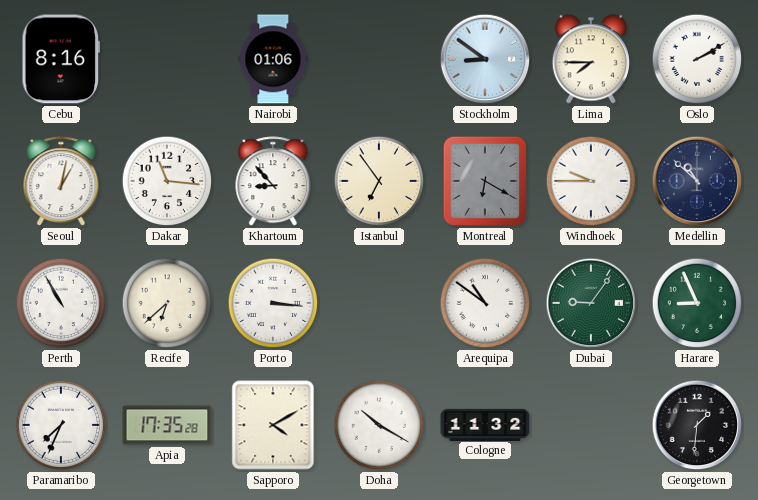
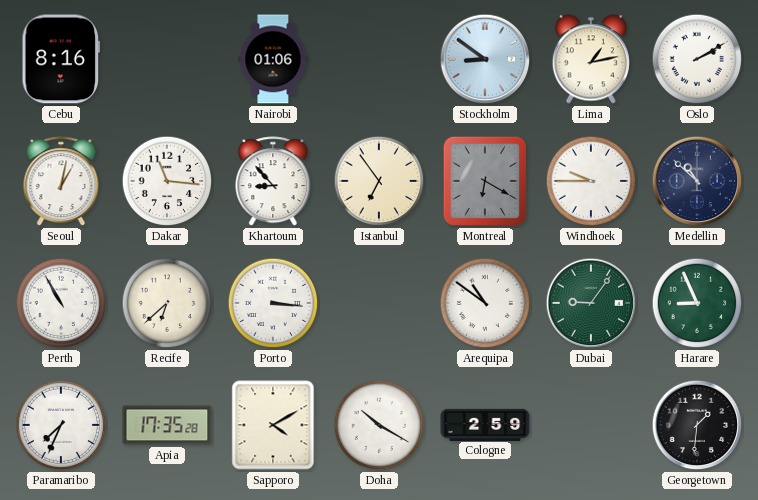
Lima: 7:45 -> 1:13
Cologne: 11:32 -> 2:59
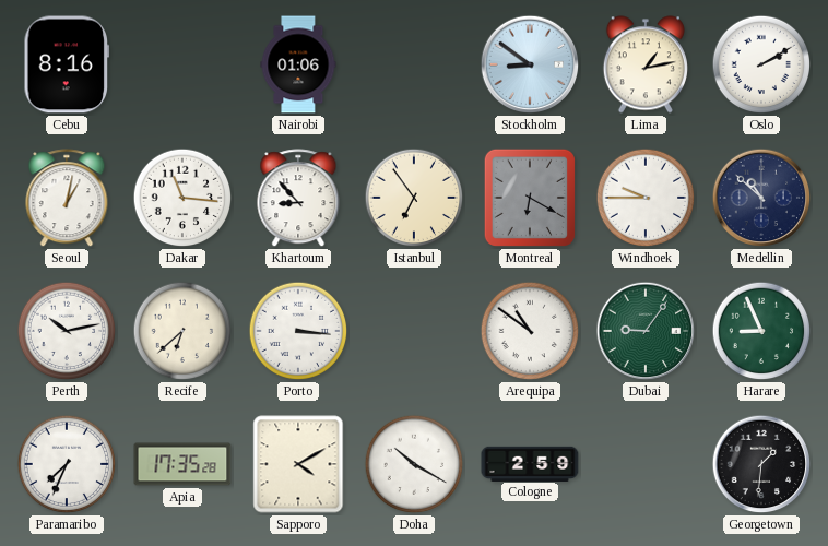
Perth: 10:55 -> 10:13
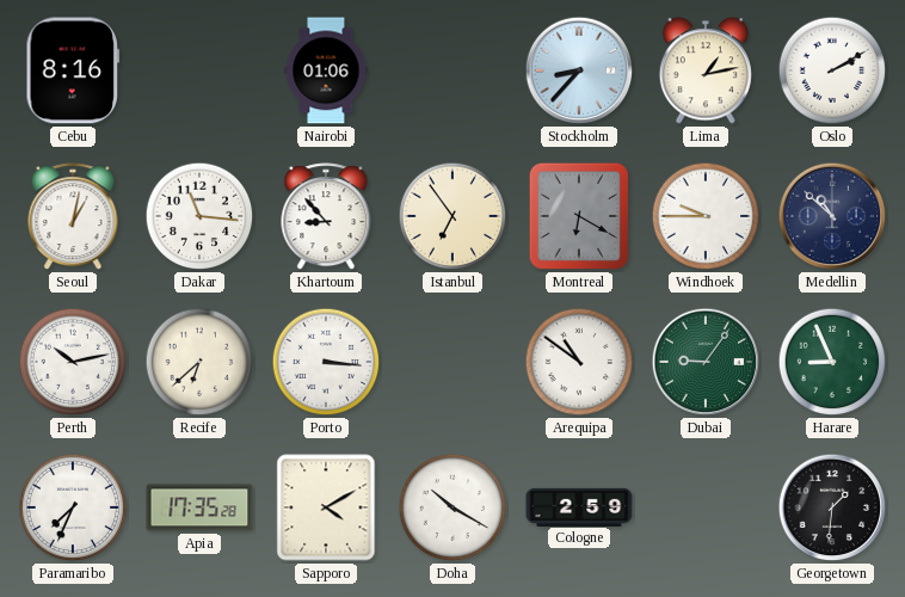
Stockholm: 8:51 -> 8:37
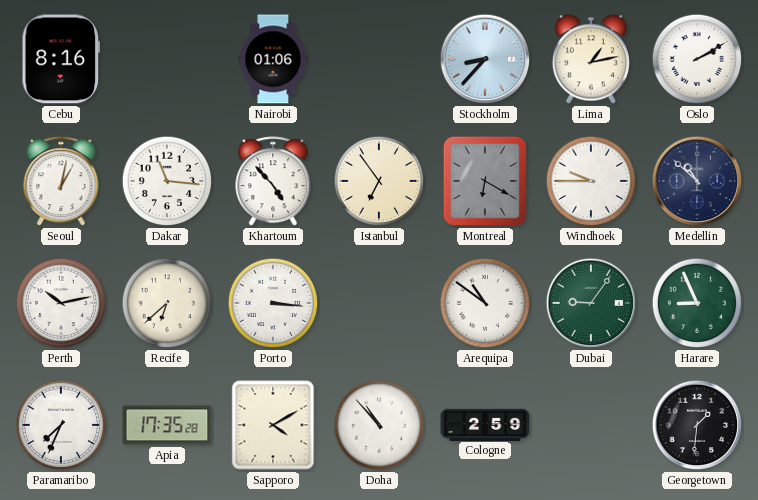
Khartoum: 8:53 -> 4:53
Doha: 10:20 -> 10:53
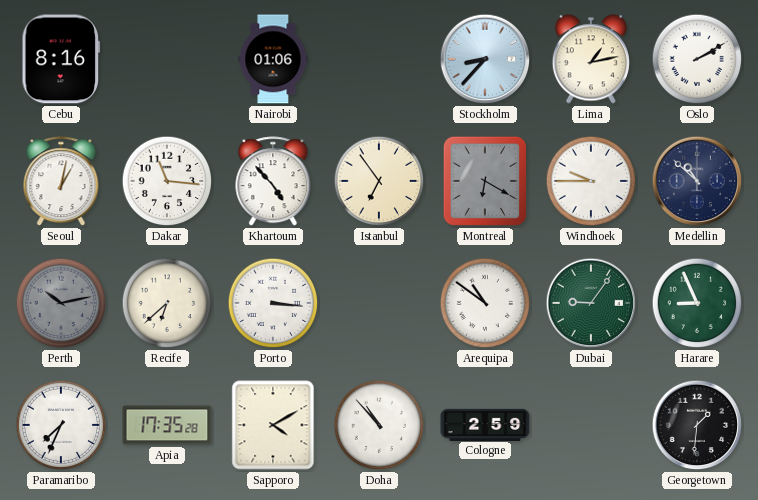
Perth dial: white -> grey
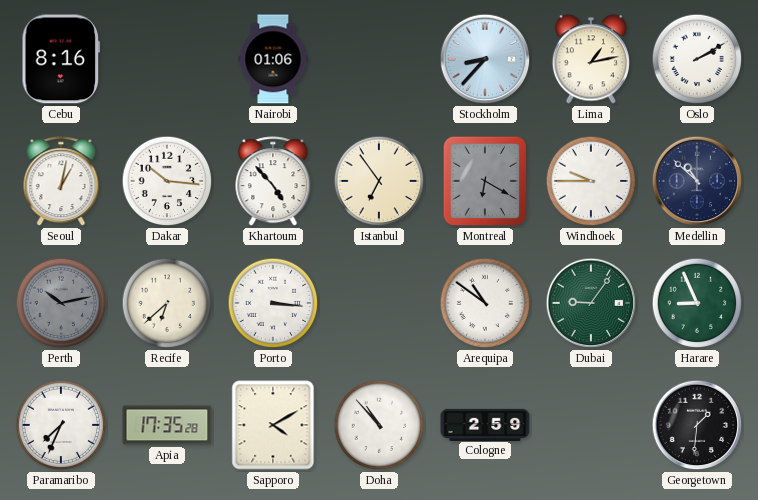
Dakar: 11:16 -> 10:16
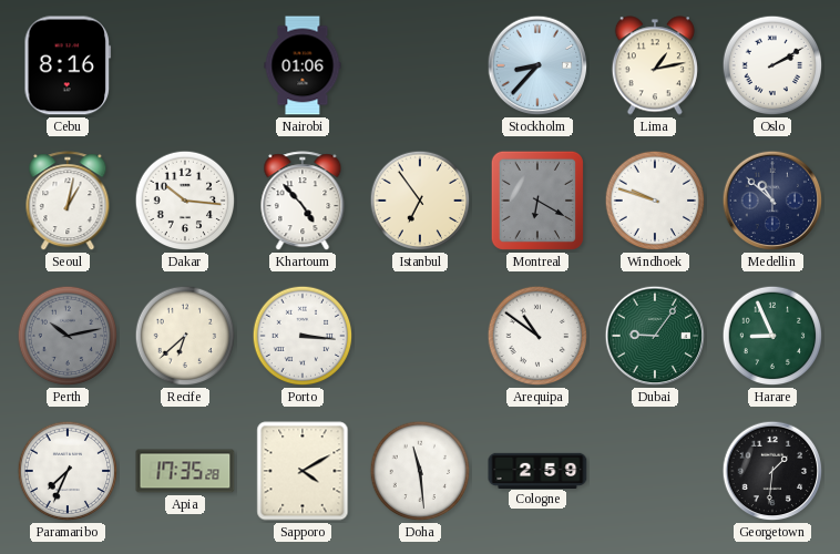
Windhoek: 9:45 -> 9:48
Doha: 10:53 -> 11:29
